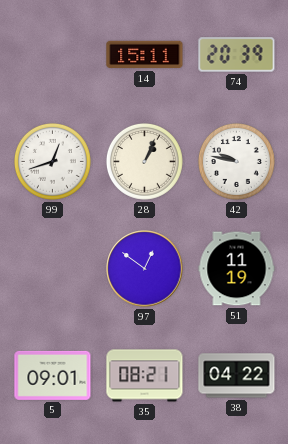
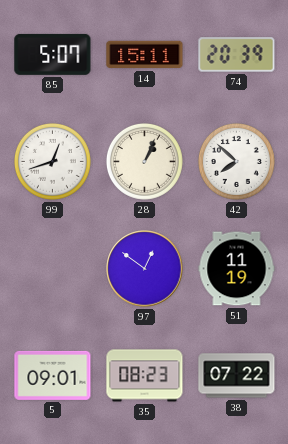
85: none -> 5:07
42: 9:47 -> 7:52
35: 08:21 -> 08:23
38: 04:22 -> 07:22
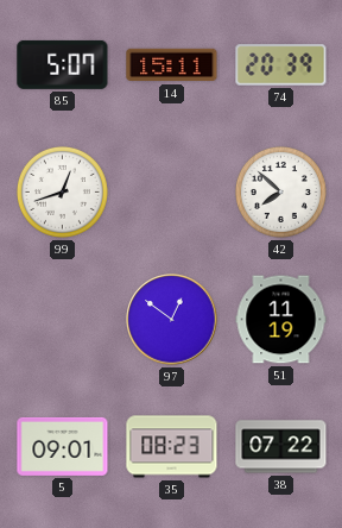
28: 1:04 -> none
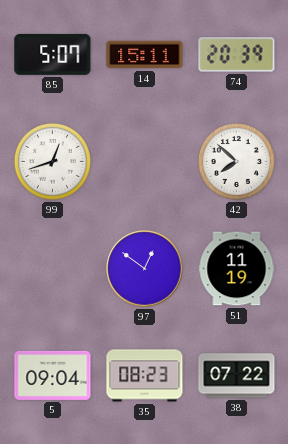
5: 09:01 -> 09:04
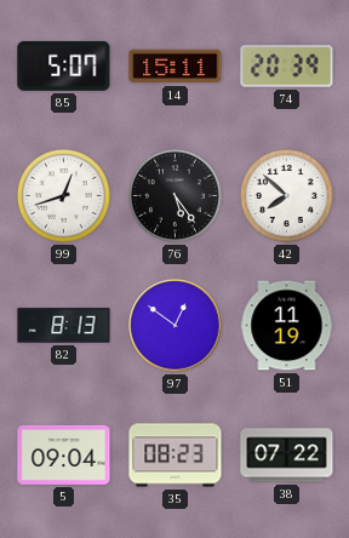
76: none -> 5:24
82: none -> 8:13
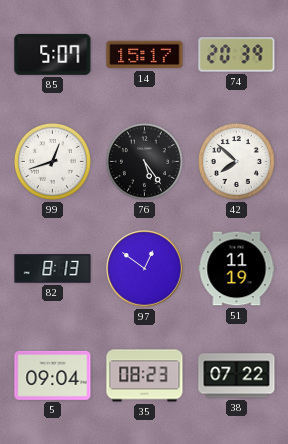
14: 15:11 -> 15:17
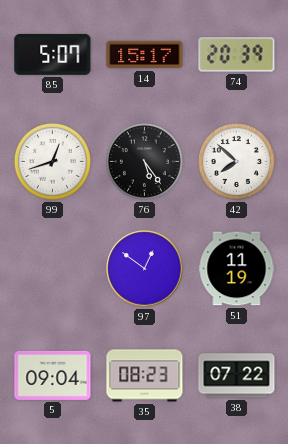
82: 8:13 -> none
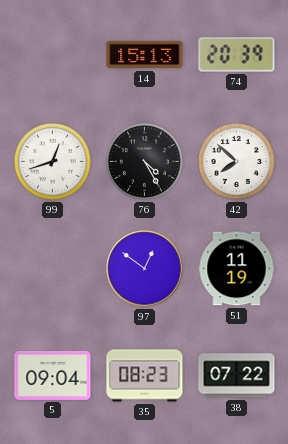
85: 5:07 -> none
14: 15:17 -> 15:13
76: 5:24 -> 4:25
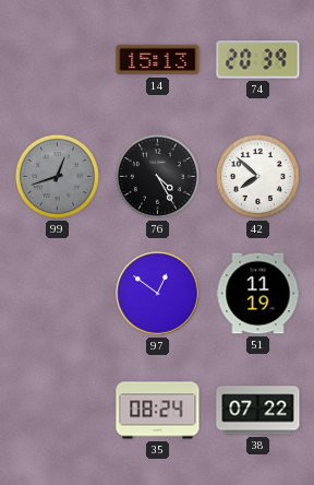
99 dial: white -> grey
5: 09:04 -> none
35: 08:23 -> 08:24
